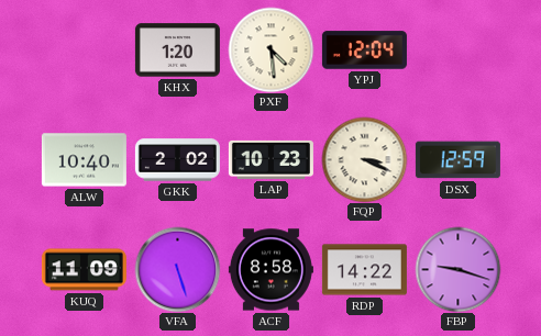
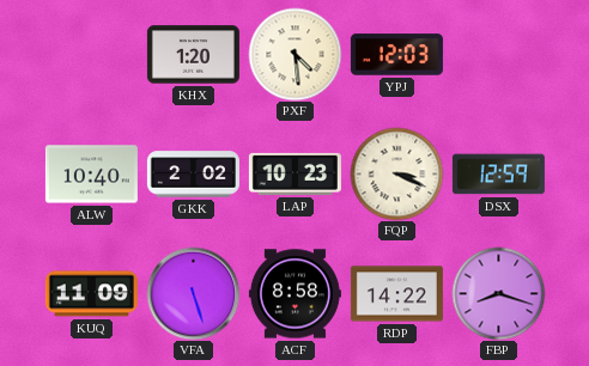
YPJ: 12:04 -> 12:03
FBP: 9:18 -> 8:18
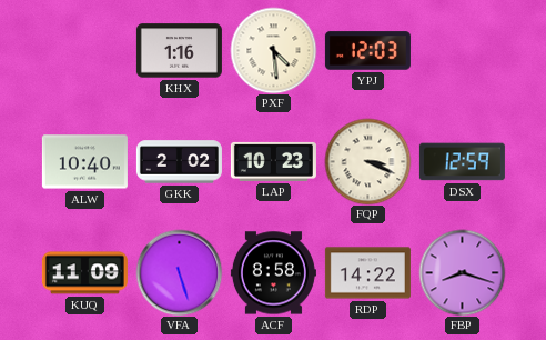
KHX: 1:20 -> 1:16
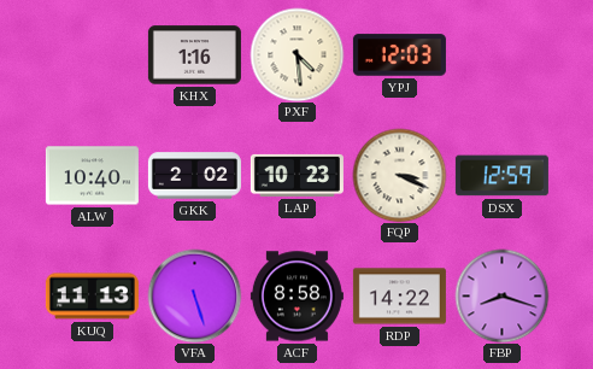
KUQ: 11:09 -> 11:13
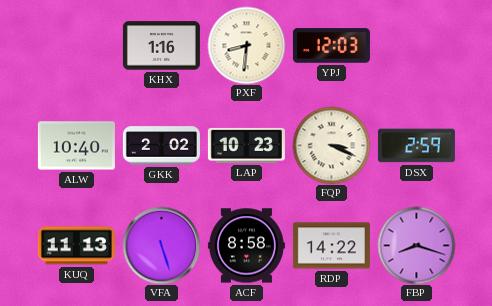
PXF: 4:29 -> 8:31
DSX: 12:59 -> 2:59
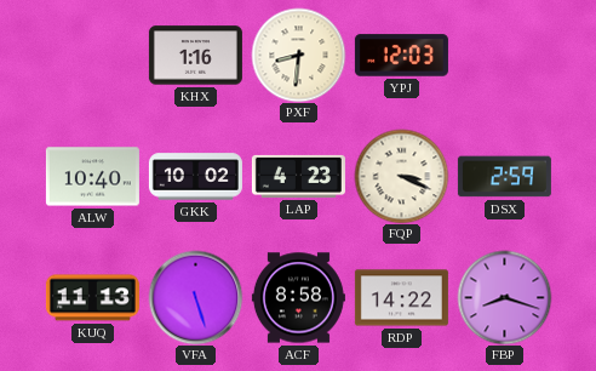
GKK: 2:02 -> 10:02
LAP: 10:23 -> 4:23
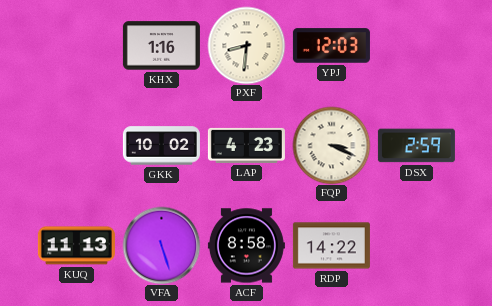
ALW: 10:40 -> none
FBP: 8:18 -> none
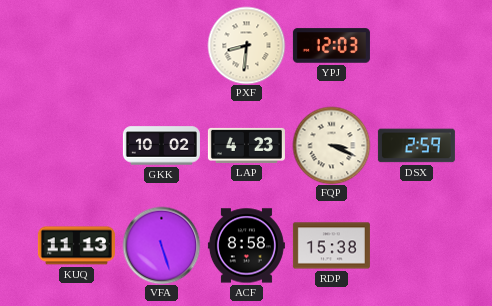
KHX: 1:16 -> none
RDP: 14:22 -> 15:38
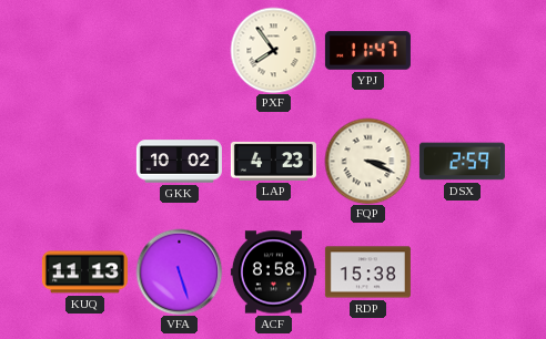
PXF: 8:31 -> 7:54
YPJ: 12:03 -> 11:47
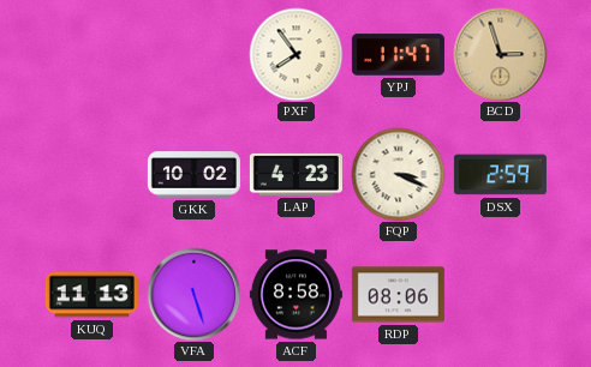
BCD: none -> 2:57
RDP: 15:38 -> 08:06
